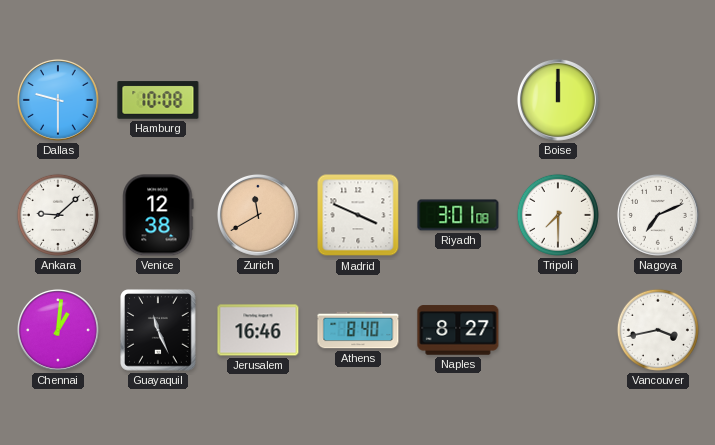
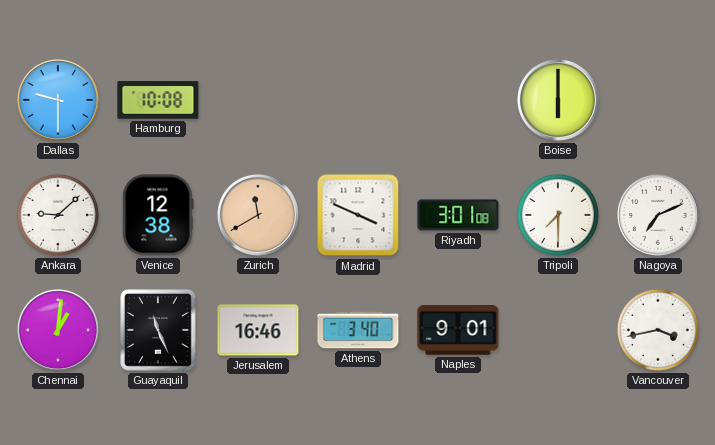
Boise: 12:00 -> 6:00
Athens: 8:40 -> 3:40
Naples: 8:27 -> 9:01
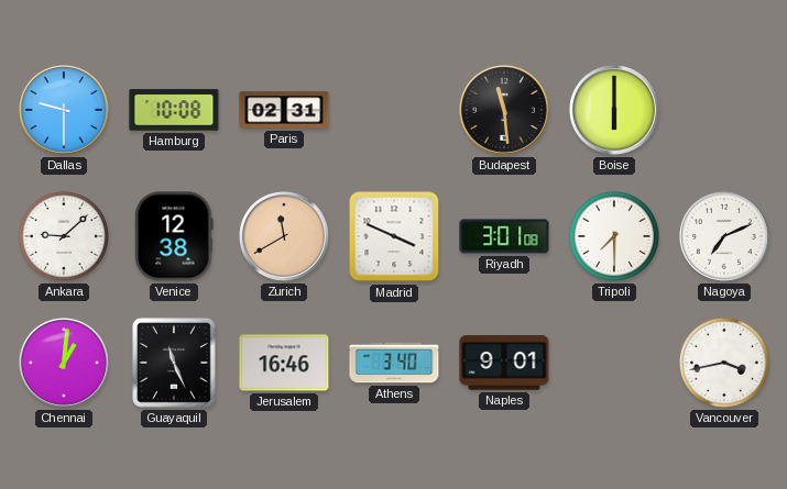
Paris: none -> 02:31
Budapest: none -> 11:29
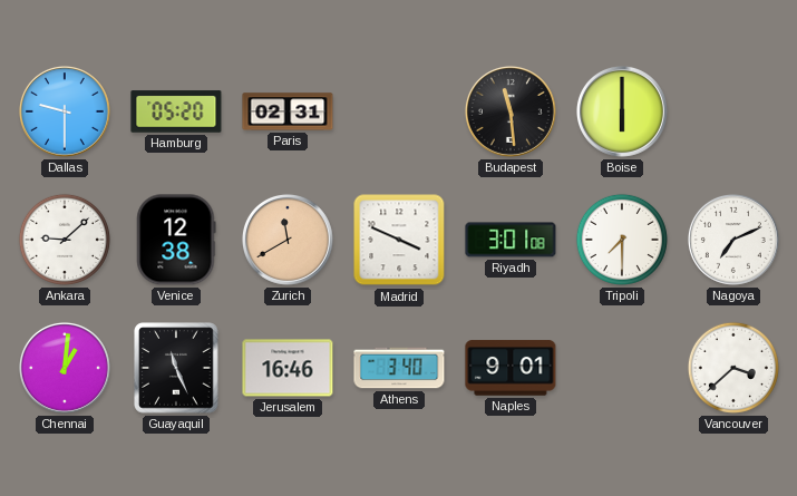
Hamburg: 10:08 -> 05:20
Vancouver: 3:43 -> 3:38
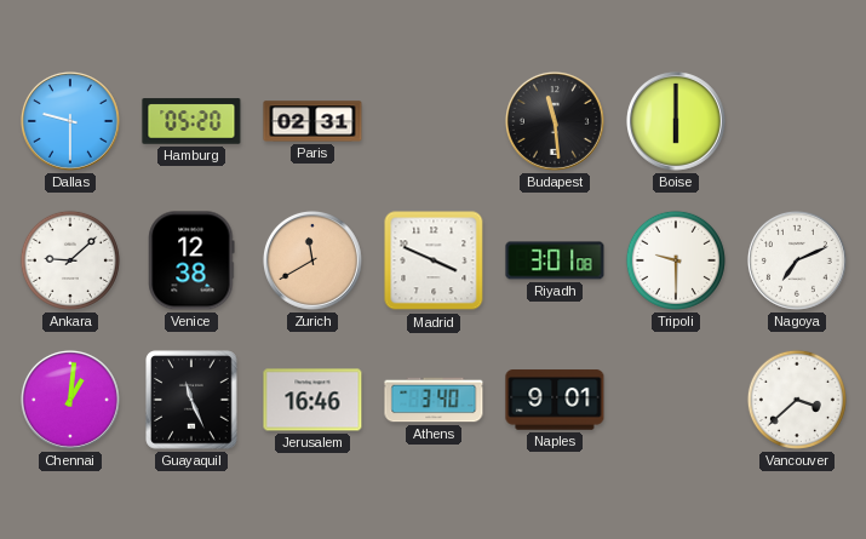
Tripoli: 7:30 -> 9:30
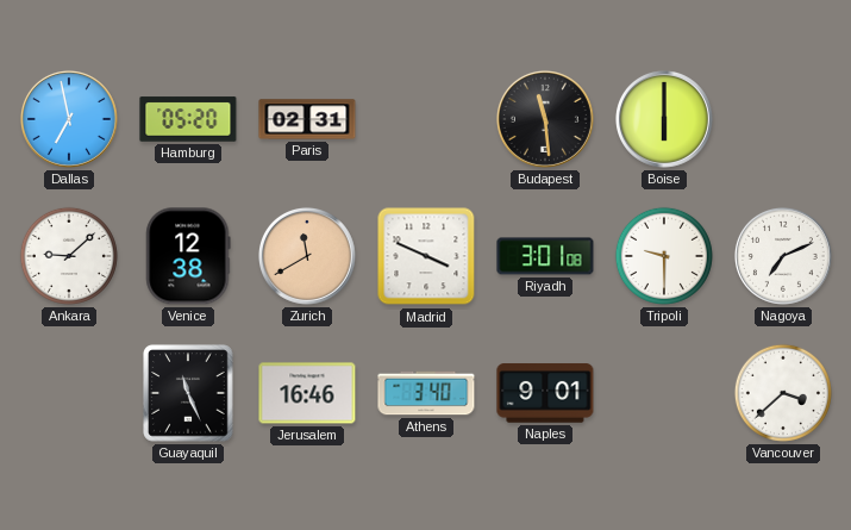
Dallas: 9:30 -> 6:58
Chennai: 1:01 -> none
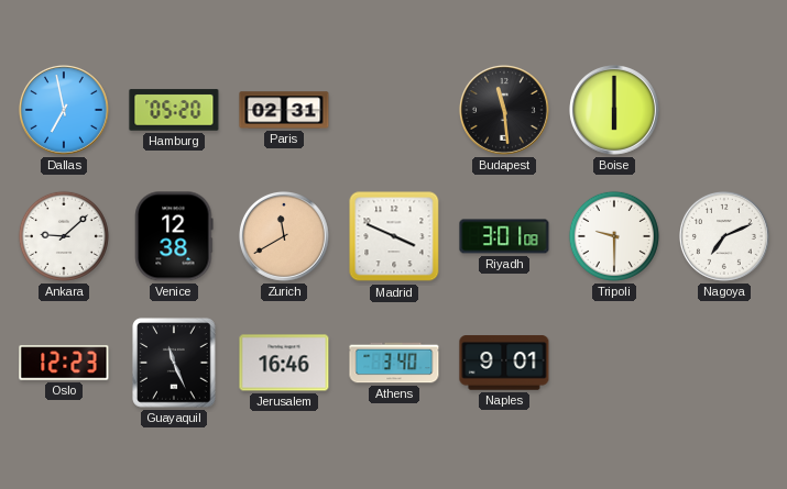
Oslo: none -> 12:23
Vancouver: 3:38 -> none
